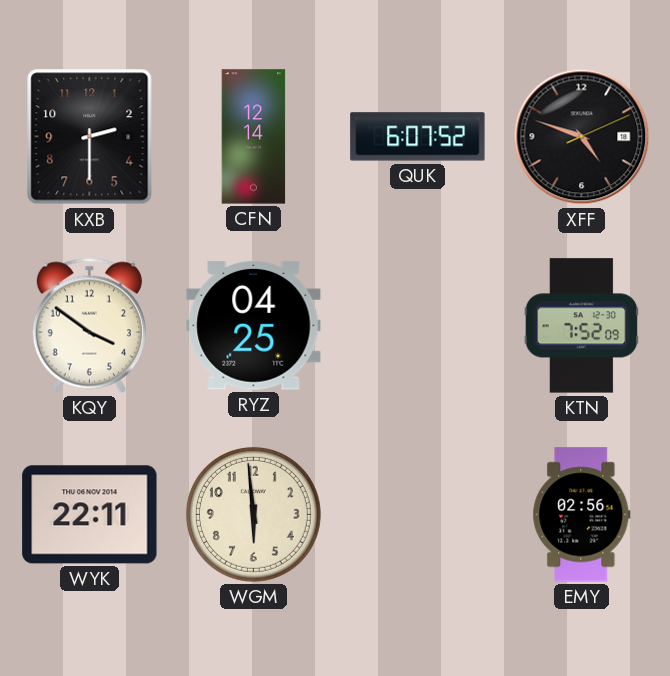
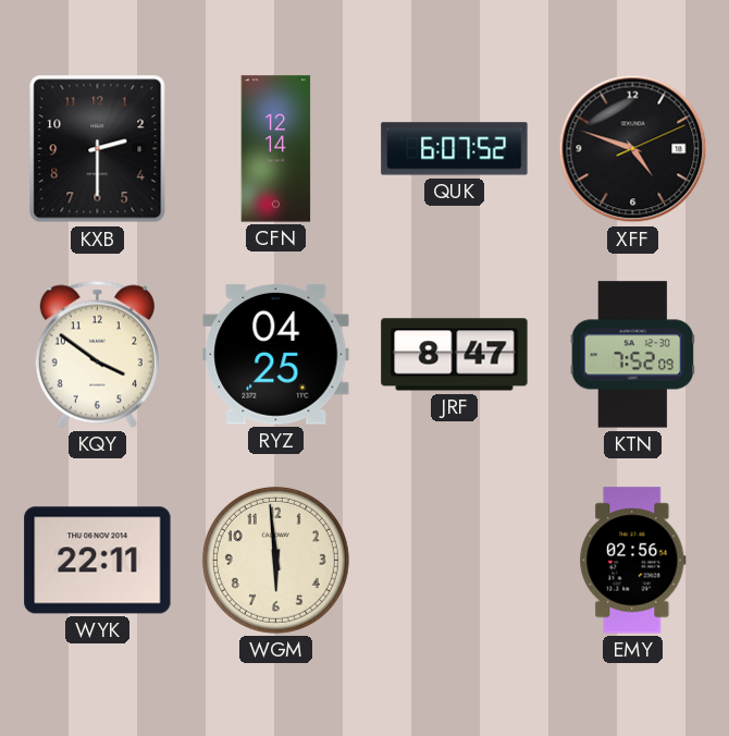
JRF: none -> 8:47
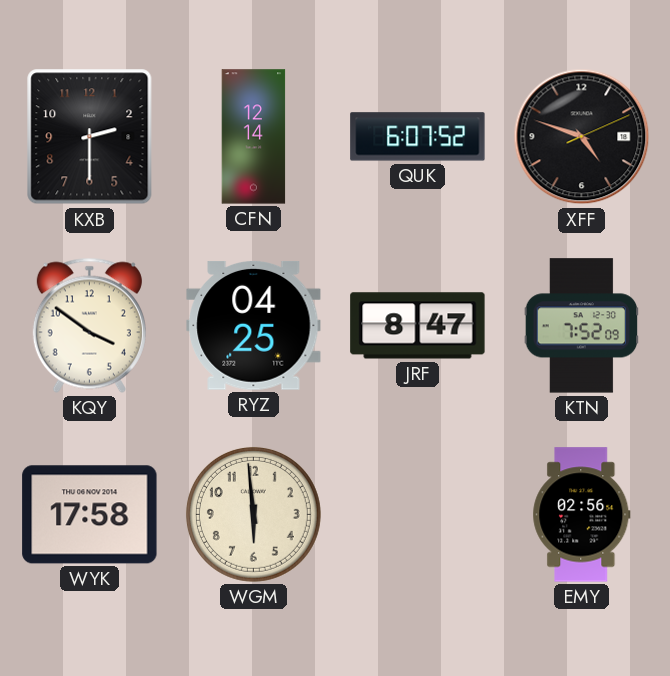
WYK: 22:11 -> 17:58
